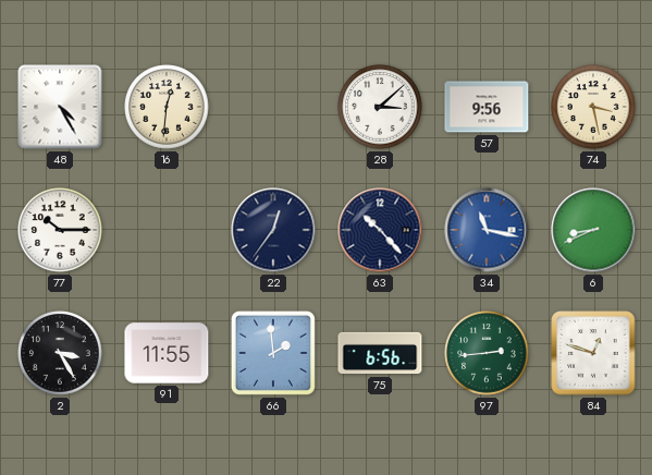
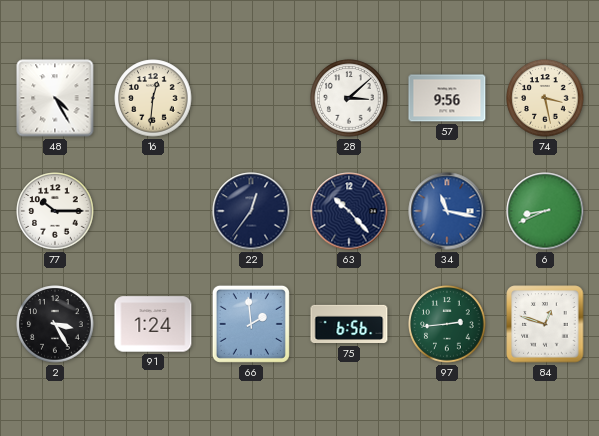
91: 11:55 -> 1:24
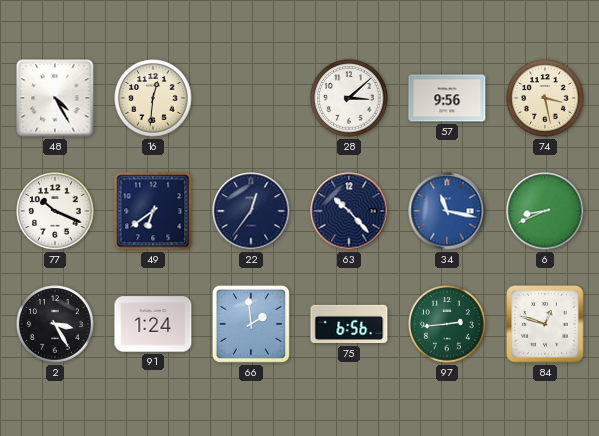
77: 10:15 -> 10:19
49: none -> 6:39
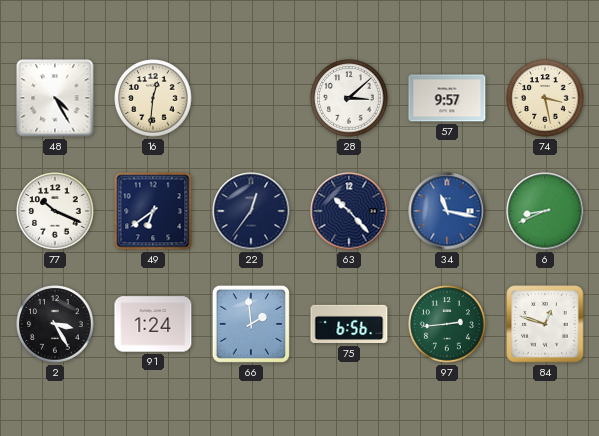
57: 9:56 -> 9:57
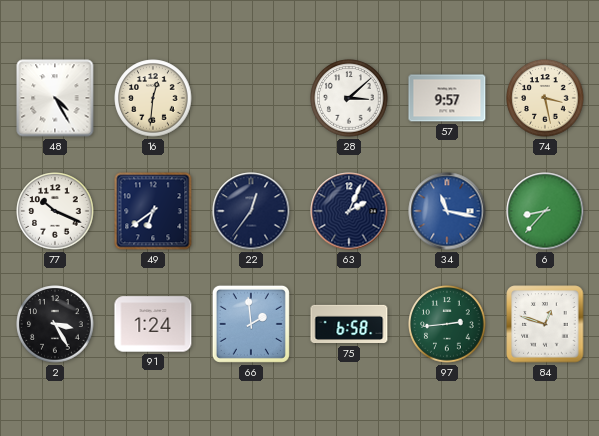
63: 10:23 -> 2:04
6: 8:41 -> 8:37
75: 6:56 -> 6:58
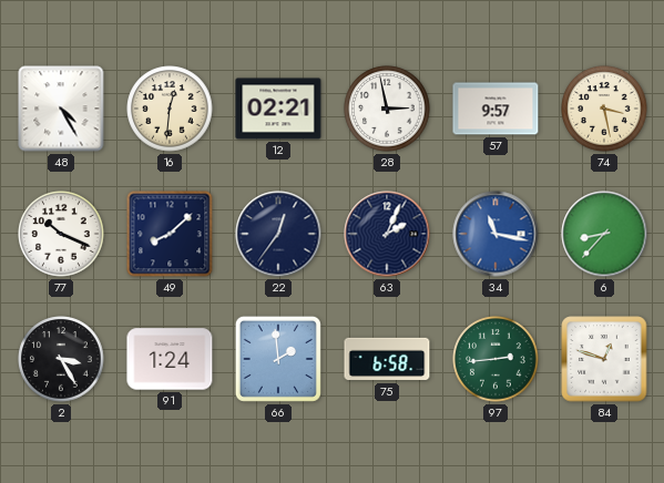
12: none -> 02:21
28: 3:08 -> 2:58
49: 6:39 -> 8:08
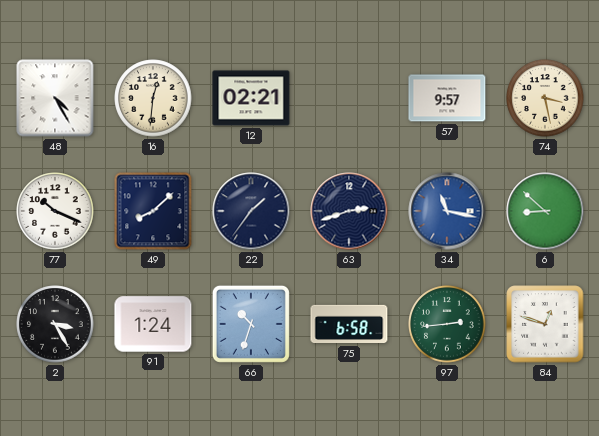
28: 2:58 -> none
22: 12:36 -> 1:36
63: 2:04 -> 2:42
6: 8:37 -> 8:52
66: 1:59 -> 10:33
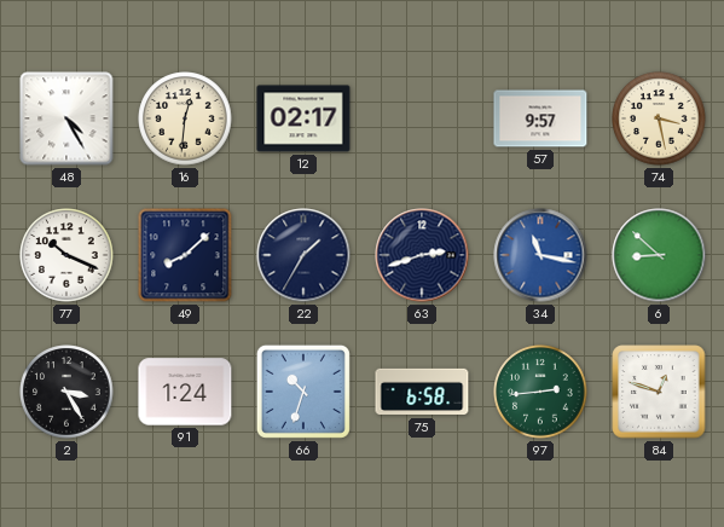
12: 02:21 -> 02:17
22: 1:36 -> 1:35
